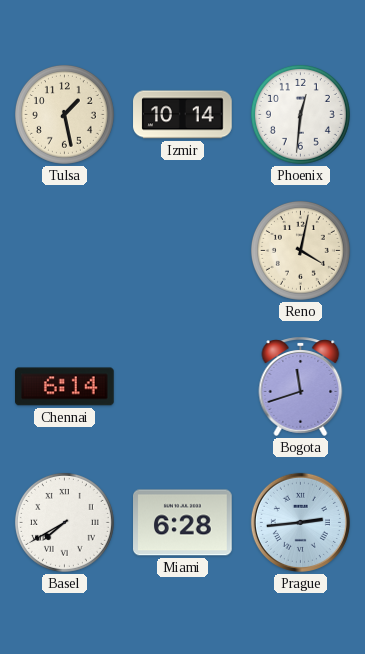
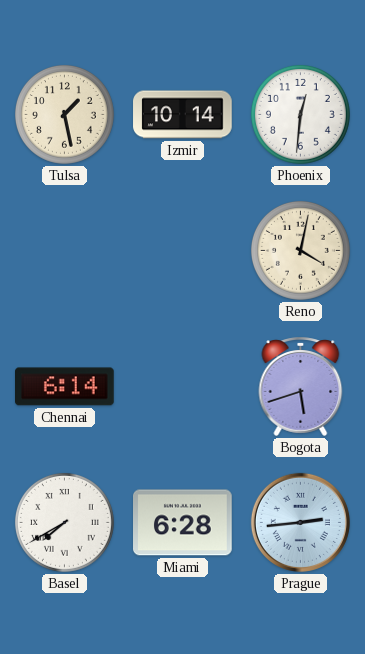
Bogota: 11:42 -> 5:42
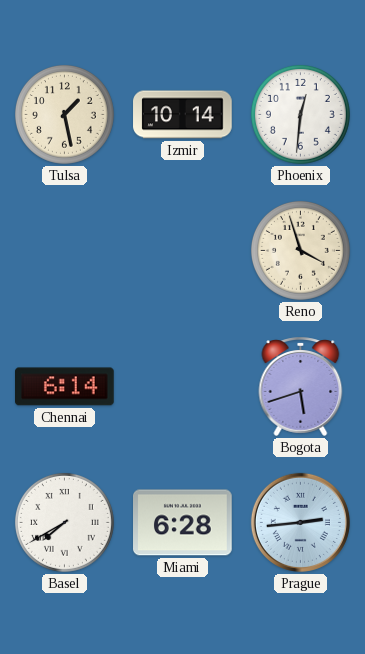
Reno: 4:02 -> 3:57
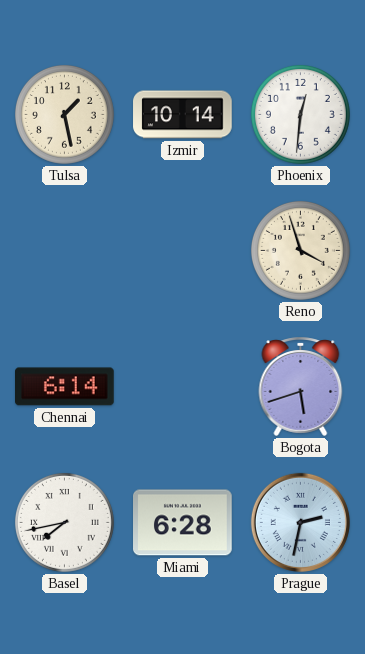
Basel: 7:40 -> 7:43
Prague: 2:44 -> 2:32
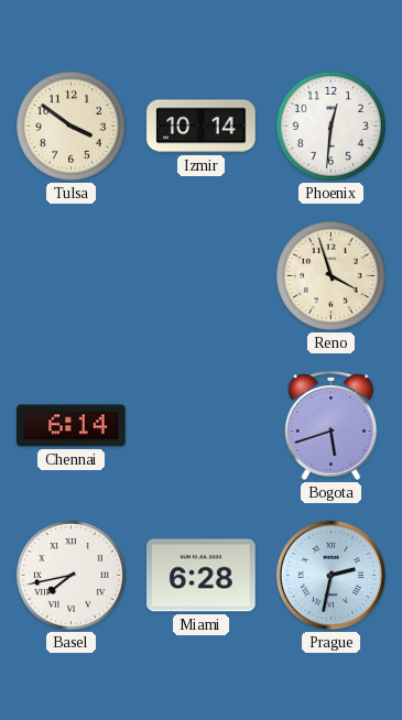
Tulsa: 1:28 -> 3:51
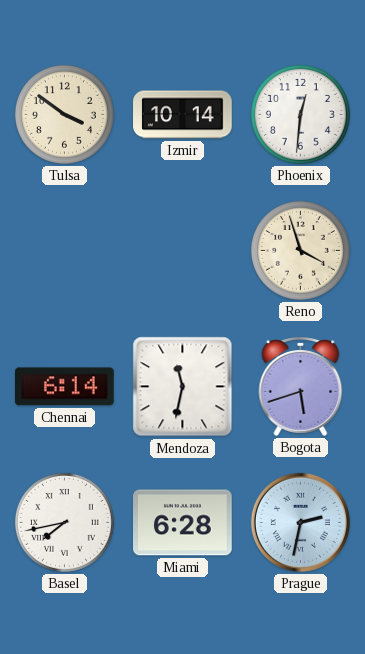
Mendoza: none -> 11:32
